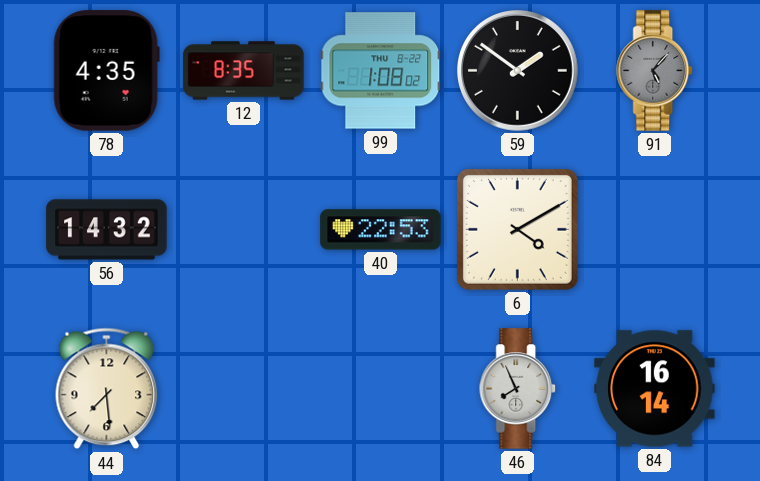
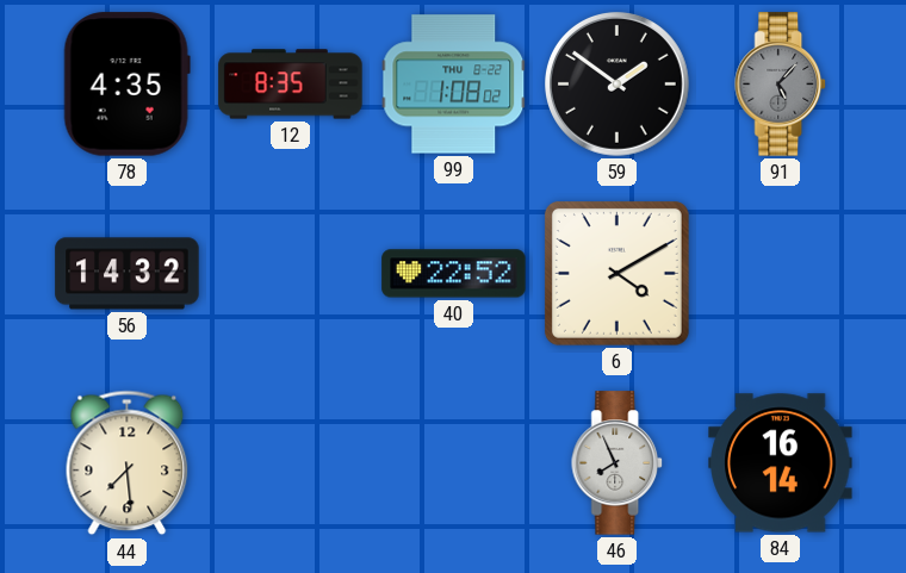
40: 22:53 -> 22:52
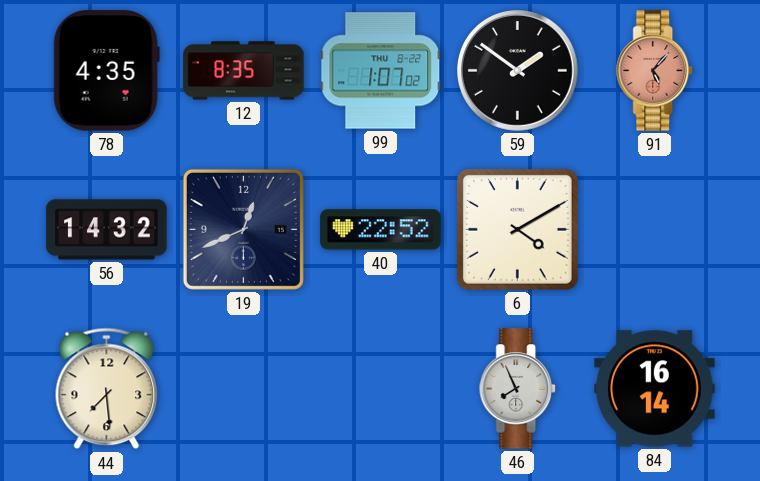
99: 1:08 -> 1:07
91 dial: grey -> salmon
19: none -> 12:41
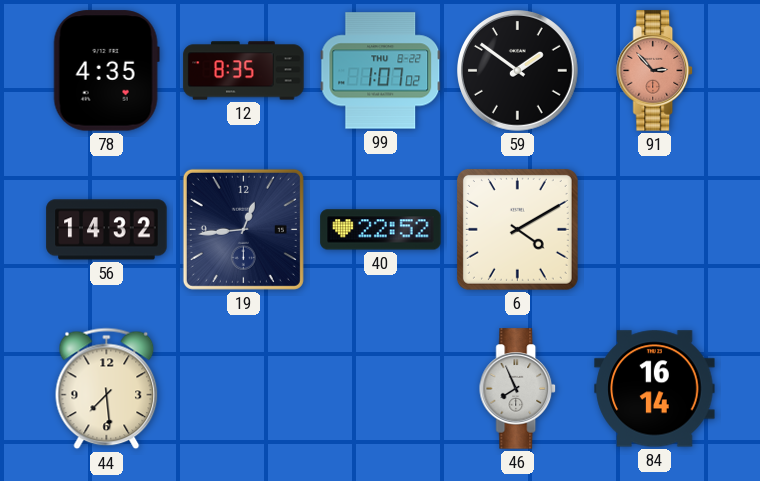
91: 5:07 -> 2:53
19: 12:41 -> 12:44
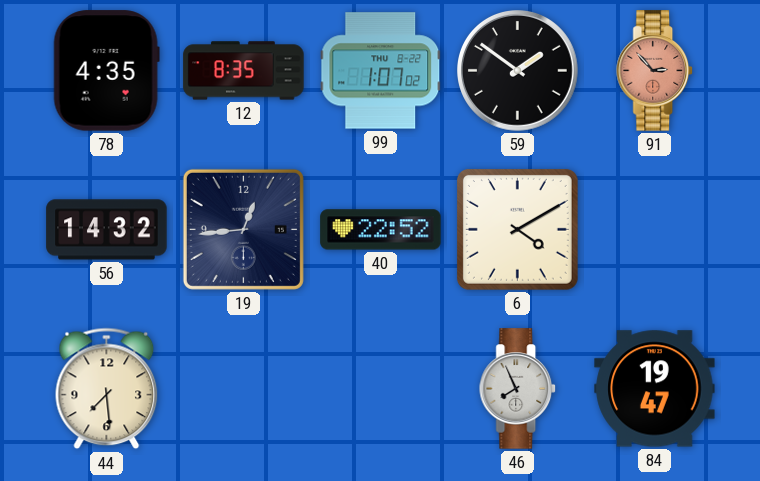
84: 16:14 -> 19:47
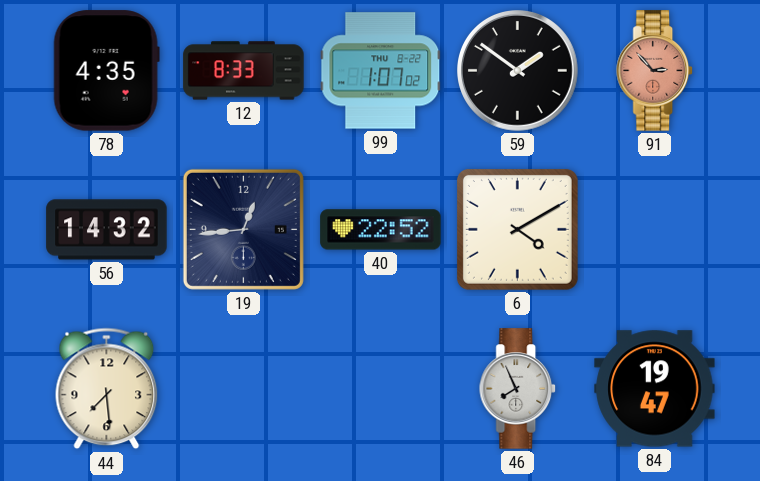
12: 8:35 -> 8:33
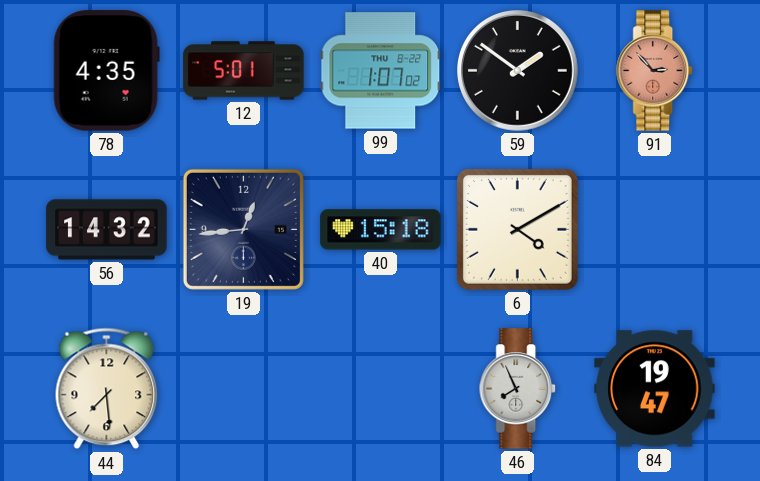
12: 8:33 -> 5:01
40: 22:52 -> 15:18
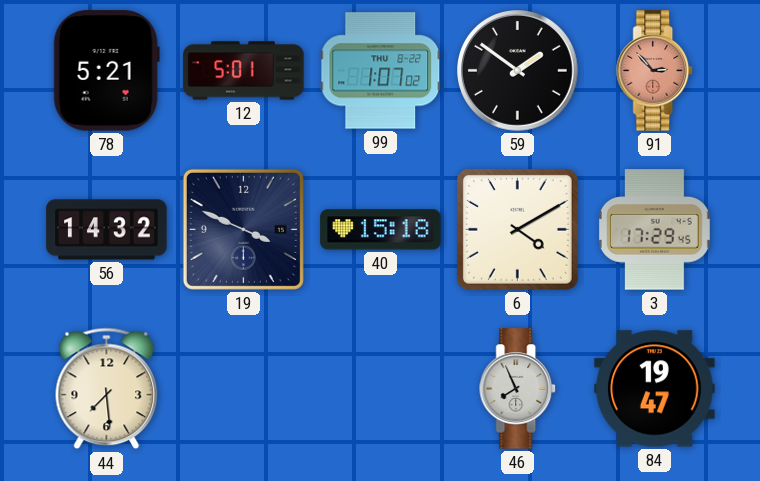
78: 4:35 -> 5:21
19: 12:44 -> 3:49
3: none -> 17:29
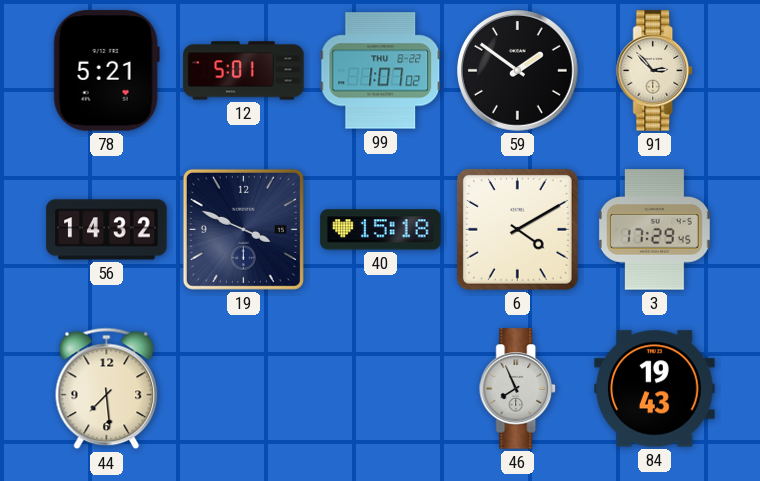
91 dial: salmon -> cream
84: 19:47 -> 19:43
